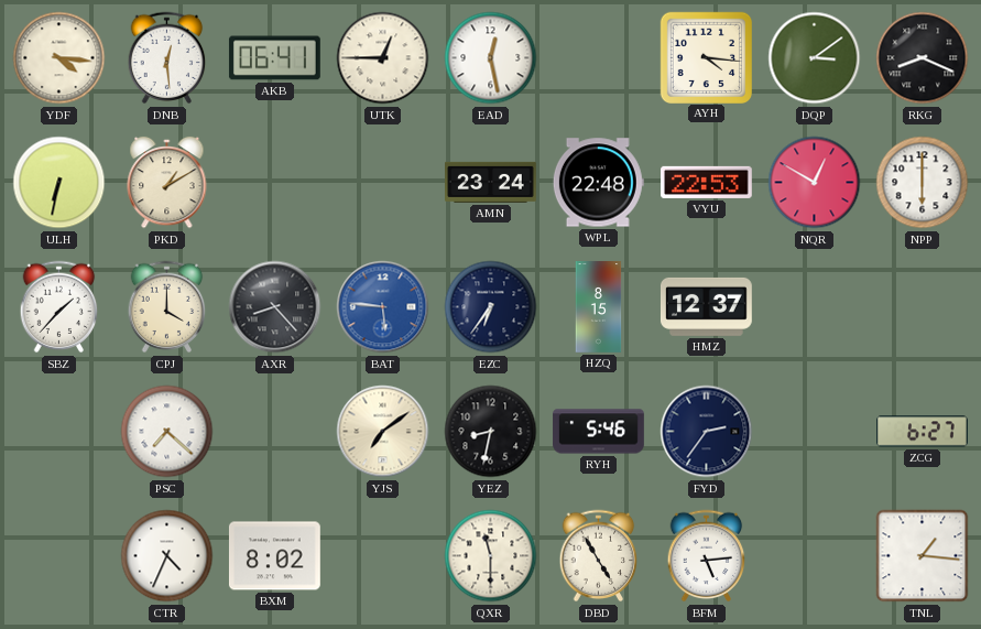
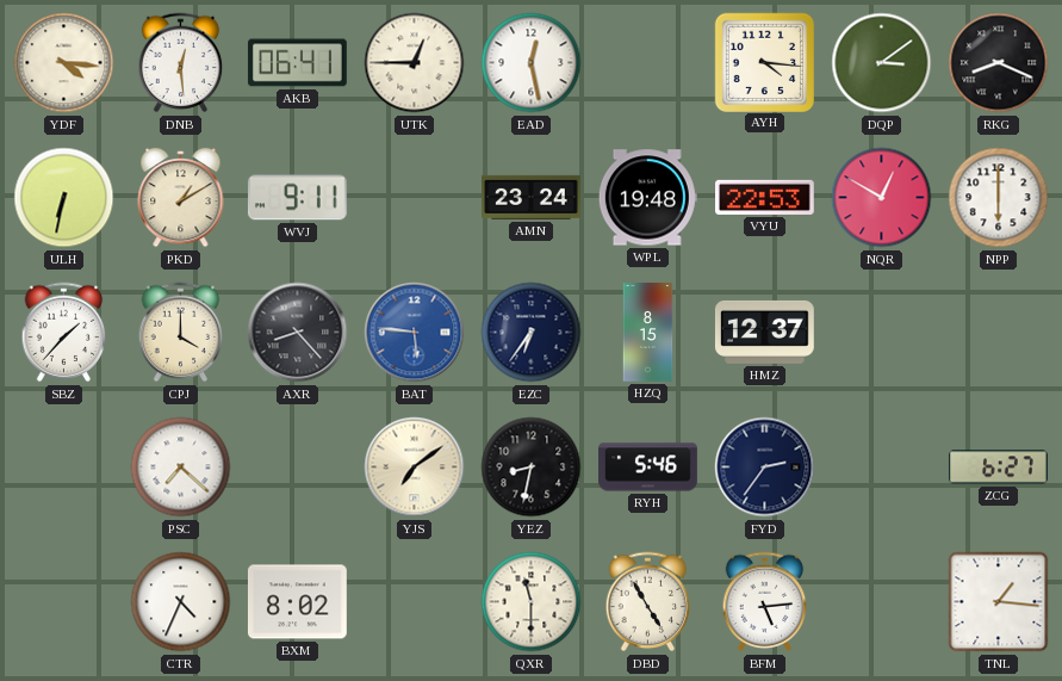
WVJ: none -> 9:11
WPL: 22:48 -> 19:48
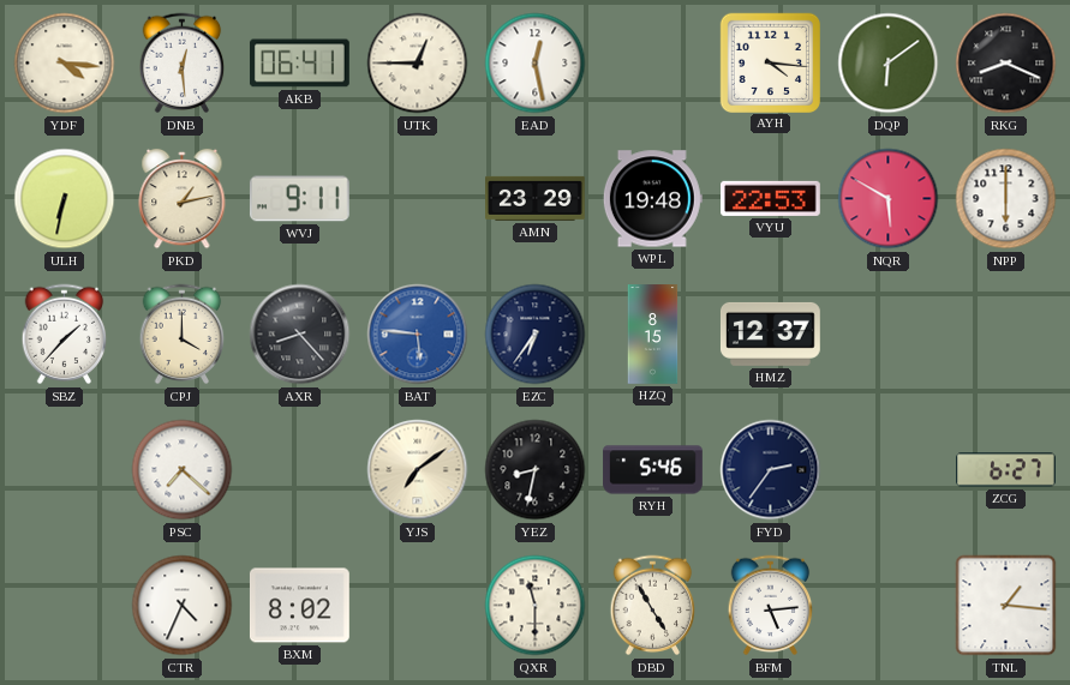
DQP: 3:09 -> 6:09
PKD: 1:10 -> 1:13
AMN: 23:24 -> 23:29
NQR: 12:50 -> 5:50
